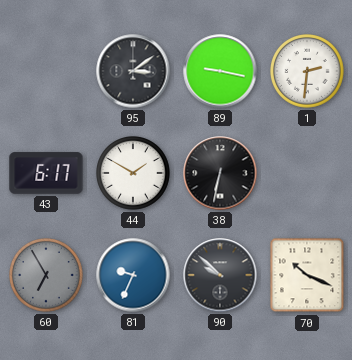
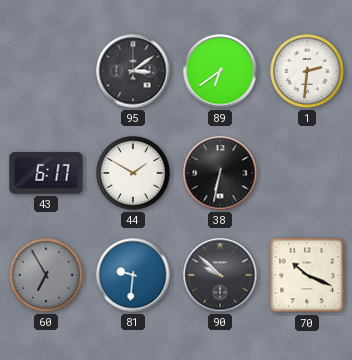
89: 9:17 -> 6:39
81: 9:34 -> 9:31
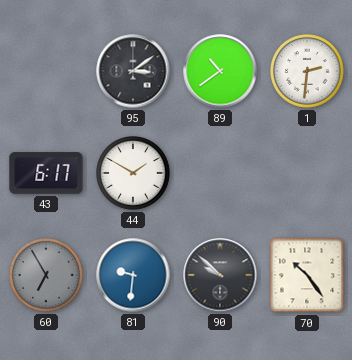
89: 6:39 -> 10:39
38: 6:32 -> none
70: 10:19 -> 10:24
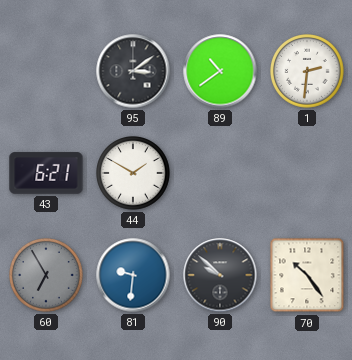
43: 6:17 -> 6:21
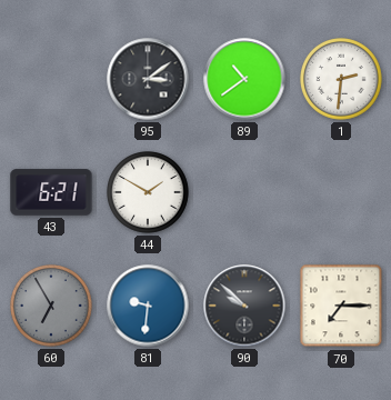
70: 10:24 -> 7:15
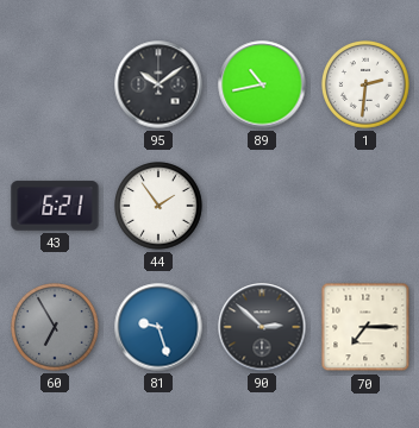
95: 3:09 -> 10:09
89: 10:39 -> 10:43
44: 1:50 -> 1:54
81: 9:31 -> 9:27
90: 9:52 -> 2:52
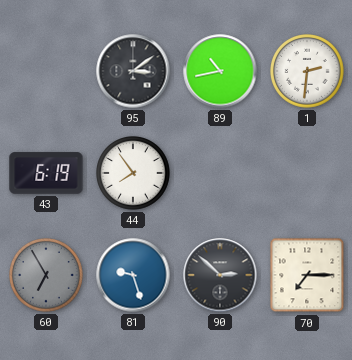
95: 10:09 -> 3:09
43: 6:21 -> 6:19
44: 1:54 -> 7:54
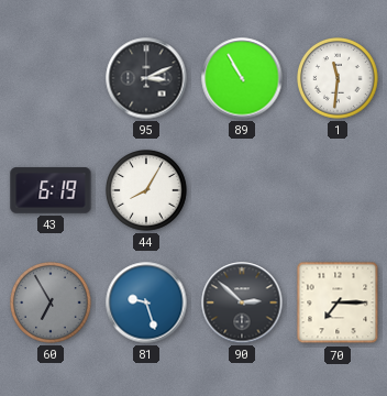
95: 3:09 -> 3:11
89: 10:43 -> 10:55
1: 2:31 -> 11:31
44: 7:54 -> 8:05
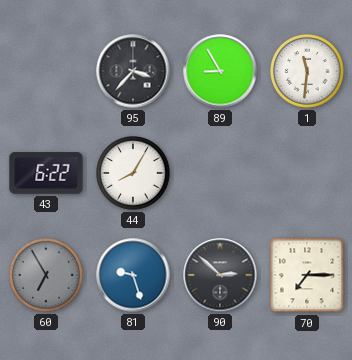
95: 3:11 -> 3:37
89: 10:55 -> 8:55
43: 6:19 -> 6:22
